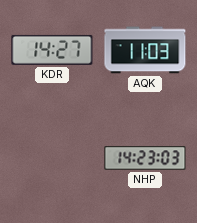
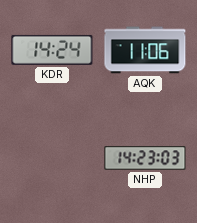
KDR: 14:27 -> 14:24
AQK: 11:03 -> 11:06
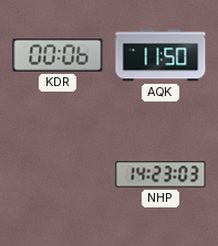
KDR: 14:24 -> 00:06
AQK: 11:06 -> 11:50
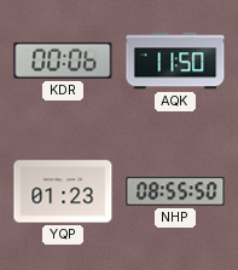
YQP: none -> 01:23
NHP: 14:23 -> 08:55
